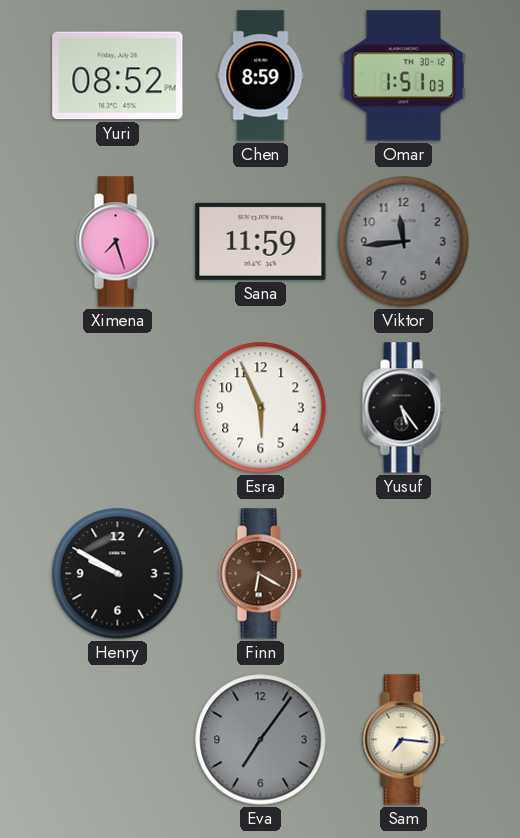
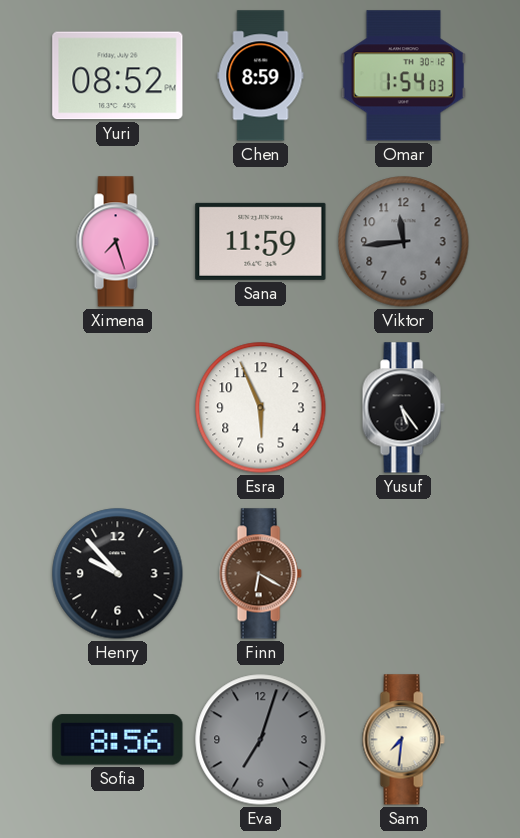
Omar: 1:51 -> 1:54
Henry: 9:50 -> 9:53
Sofia: none -> 8:56
Eva: 7:06 -> 7:03
Sam: 7:16 -> 7:31
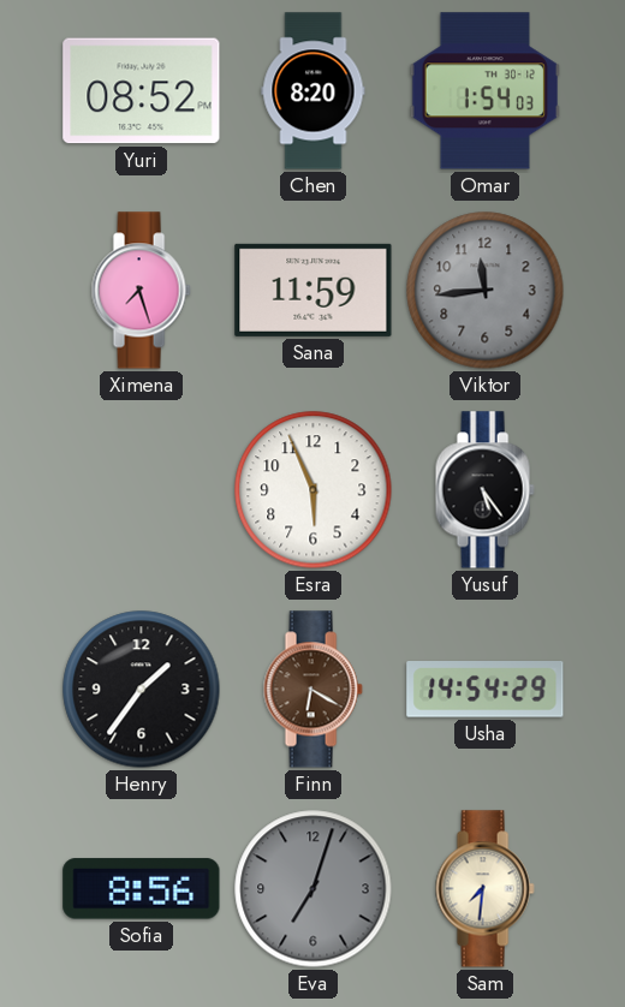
Chen: 8:59 -> 8:20
Henry: 9:53 -> 1:36
Usha: none -> 14:54
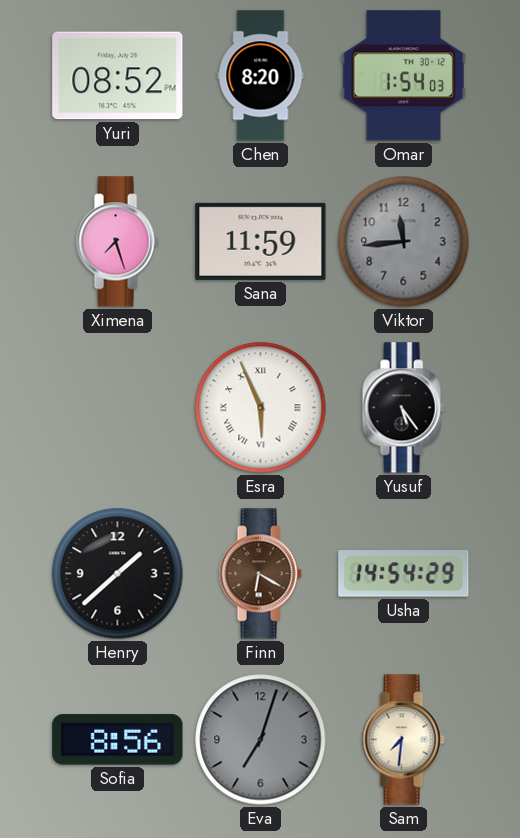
Esra numerals: Arabic -> Roman
Henry: 1:36 -> 1:38
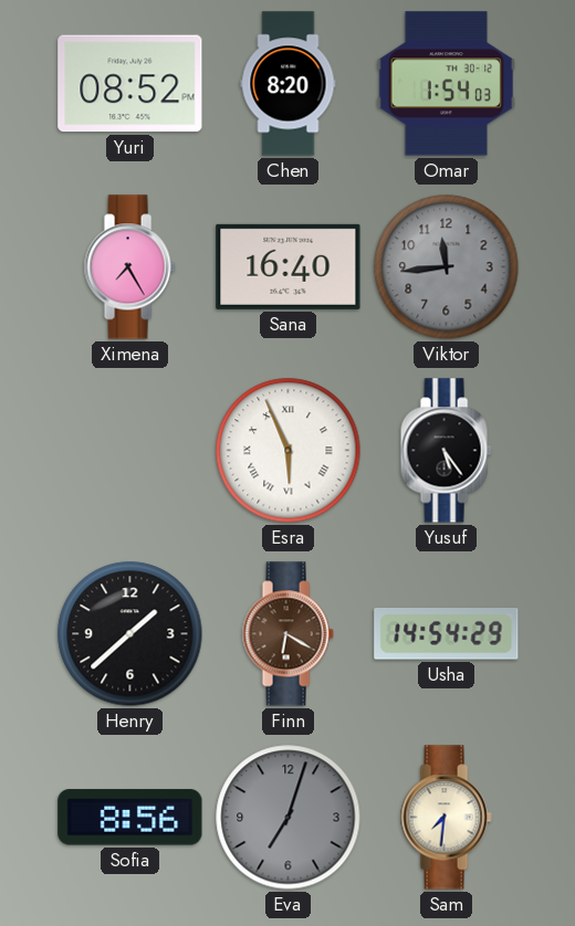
Ximena: 7:27 -> 7:25
Sana: 11:59 -> 16:40
